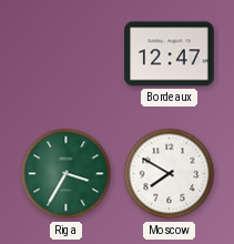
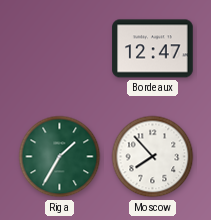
Riga: 3:35 -> 1:35
Moscow: 7:50 -> 7:53
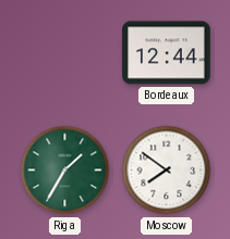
Bordeaux: 12:47 -> 12:44
Moscow: 7:53 -> 7:51
